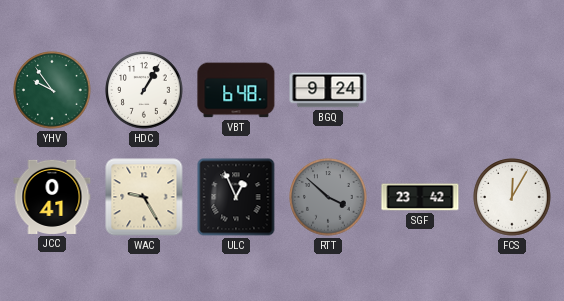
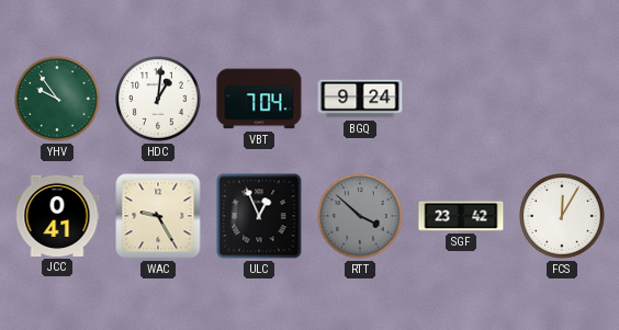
HDC: 1:05 -> 1:01
VBT: 6:48 -> 7:04
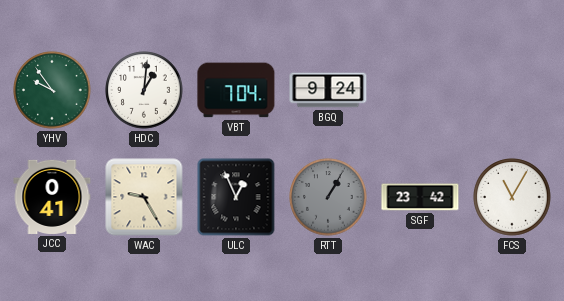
RTT: 3:52 -> 1:05
FCS: 12:05 -> 11:05
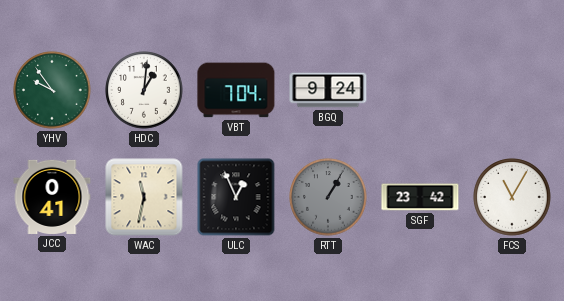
WAC: 9:25 -> 11:32
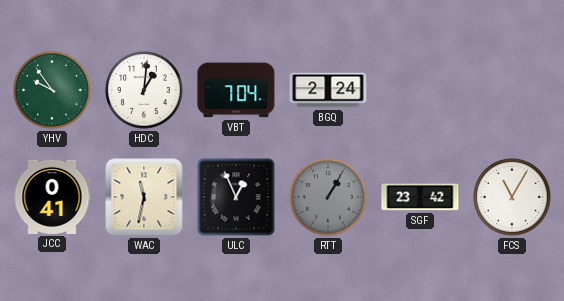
BGQ: 9:24 -> 2:24
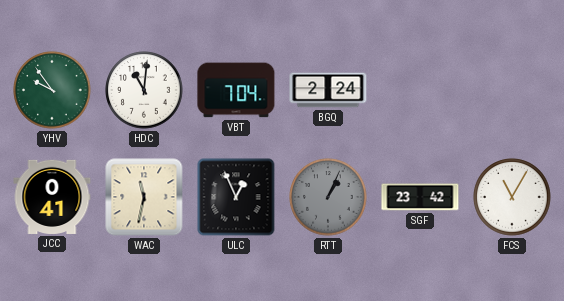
HDC: 1:01 -> 11:01
RTT: 1:05 -> 1:04
